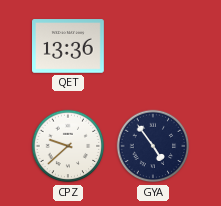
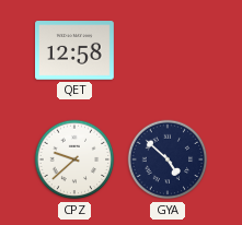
QET: 13:36 -> 12:58
GYA: 4:54 -> 4:52
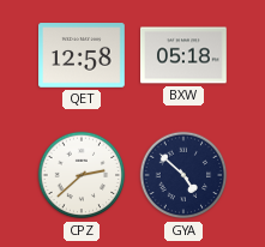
BXW: none -> 05:18
CPZ: 9:38 -> 2:38
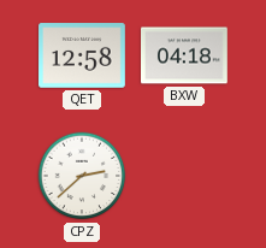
BXW: 05:18 -> 04:18
GYA: 4:52 -> none
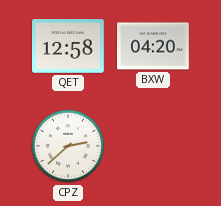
BXW: 04:18 -> 04:20
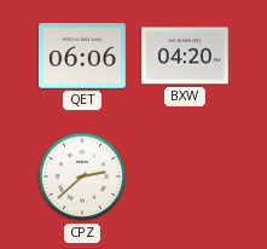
QET: 12:58 -> 06:06
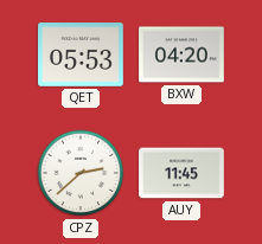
QET: 06:06 -> 05:53
AUY: none -> 11:45
